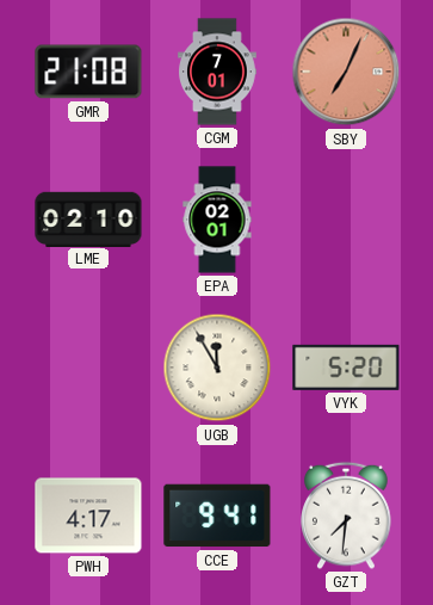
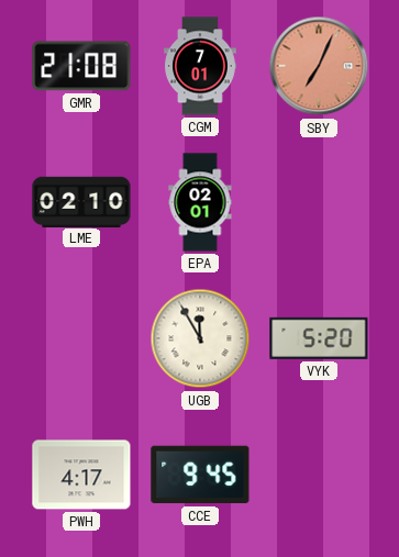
CCE: 9:41 -> 9:45
GZT: 7:31 -> none
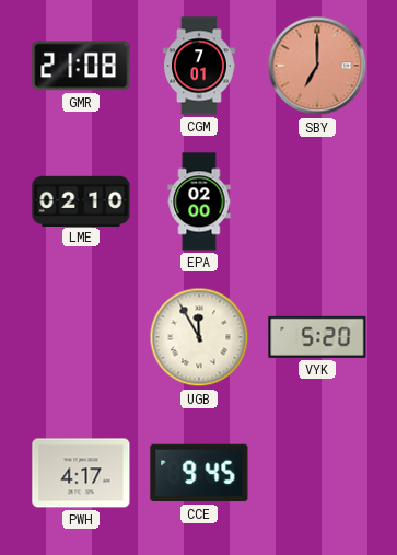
SBY: 7:04 -> 7:00
EPA: 02:01 -> 02:00
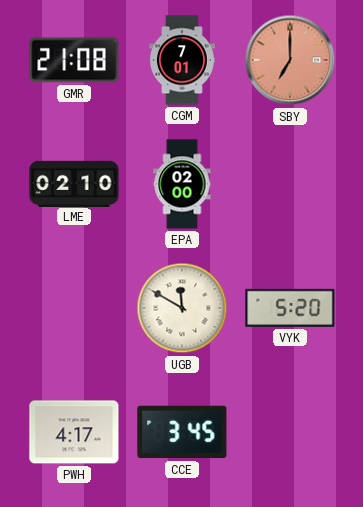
UGB: 11:55 -> 11:50
CCE: 9:45 -> 3:45
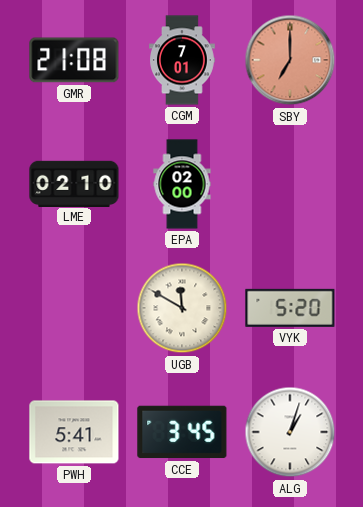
PWH: 4:17 -> 5:41
ALG: none -> 1:03
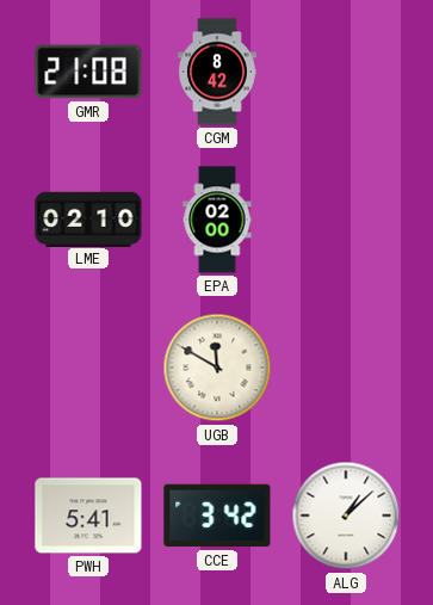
CGM: 7:01 -> 8:42
SBY: 7:00 -> none
VYK: 5:20 -> none
CCE: 3:45 -> 3:42
ALG: 1:03 -> 1:08
